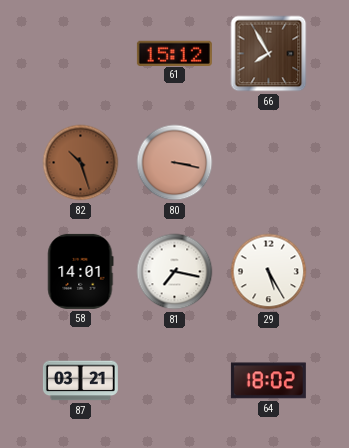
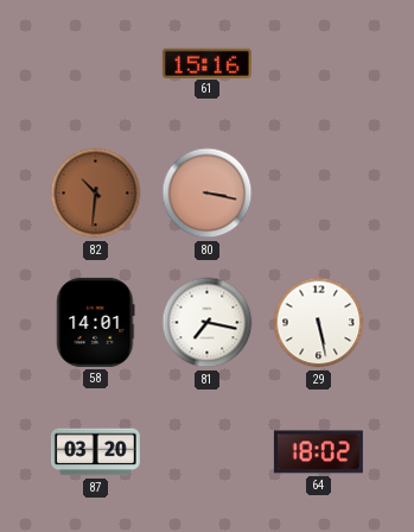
61: 15:12 -> 15:16
66: 7:55 -> none
82: 10:27 -> 10:31
29: 5:25 -> 5:28
87: 03:21 -> 03:20
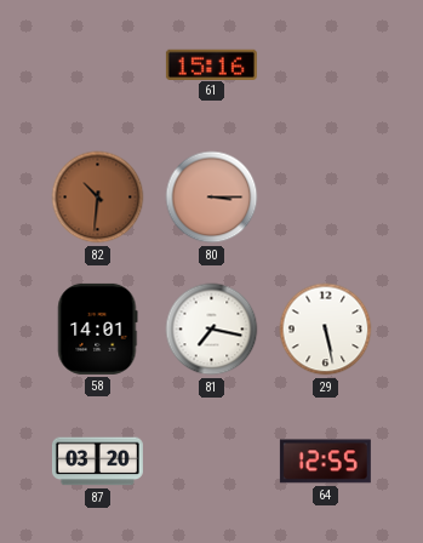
80: 3:17 -> 3:15
64: 18:02 -> 12:55
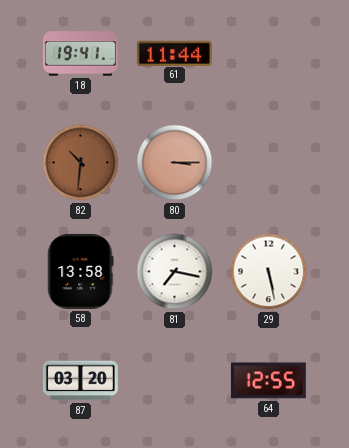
18: none -> 19:41
61: 15:16 -> 11:44
58: 14:01 -> 13:58
